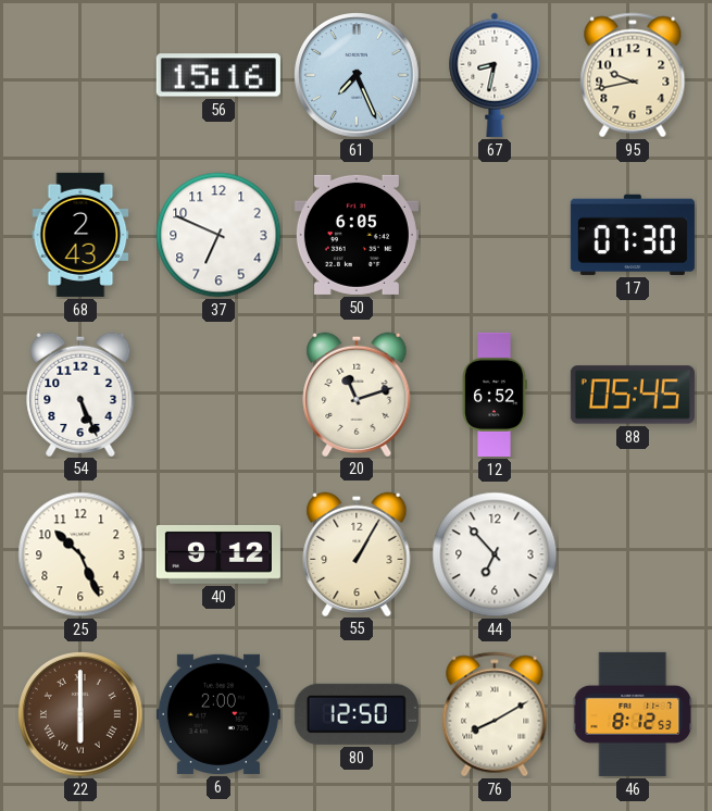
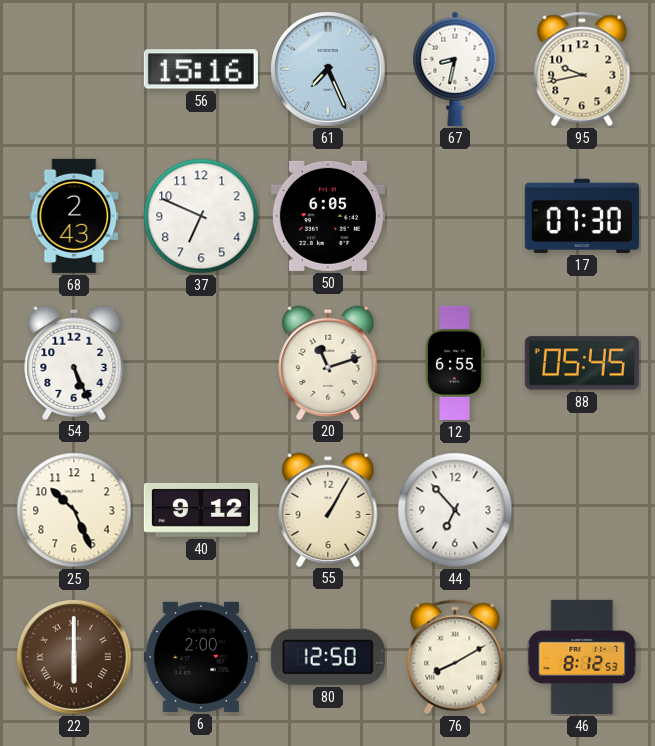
12: 6:52 -> 6:55
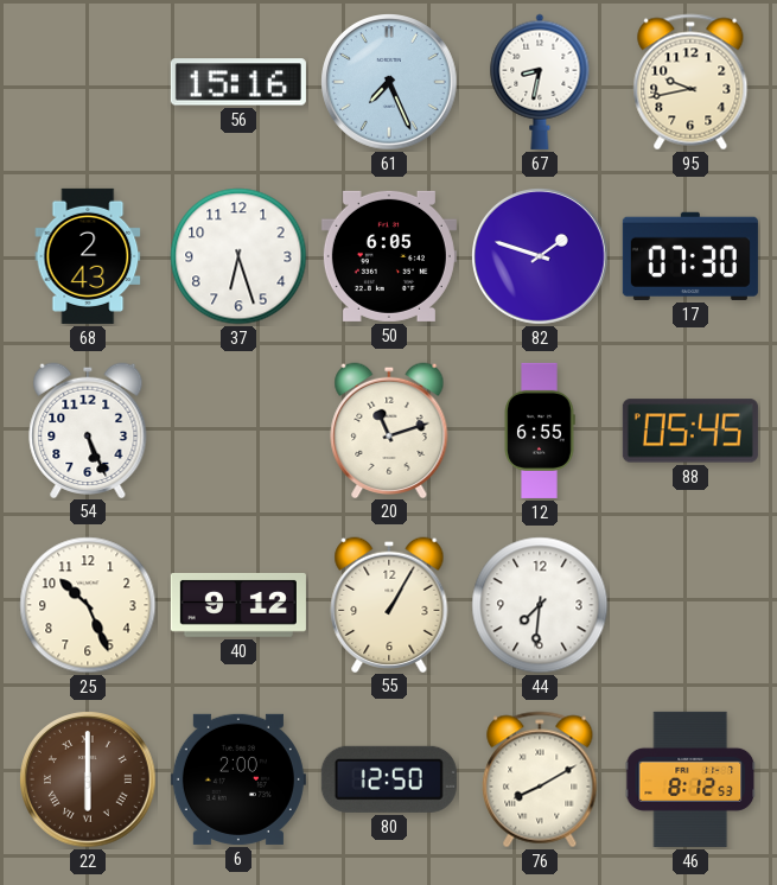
37: 6:49 -> 6:27
82: none -> 1:48
44: 6:53 -> 7:31
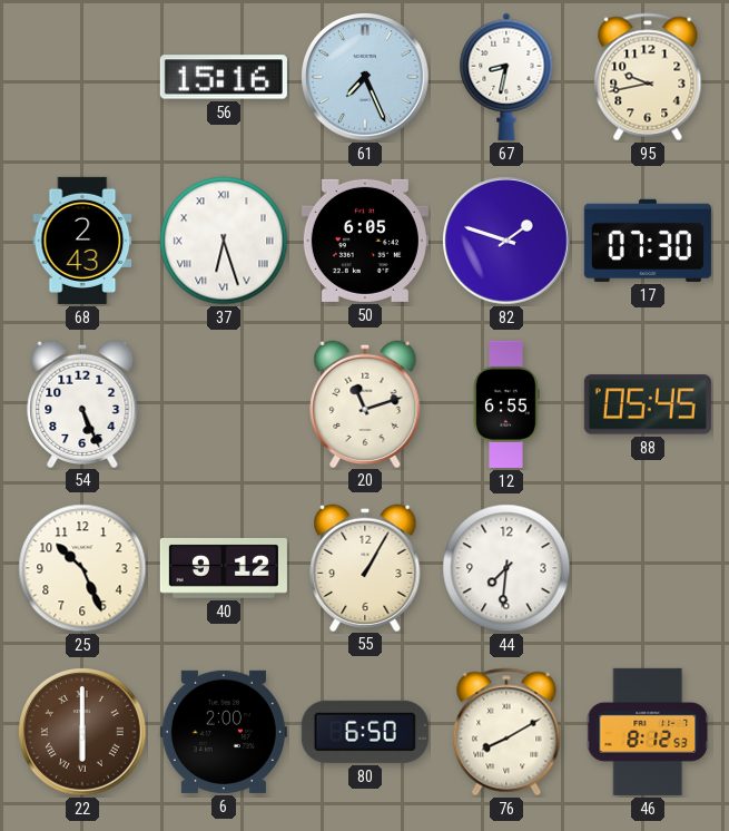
37 numerals: Arabic -> Roman
80: 12:50 -> 6:50
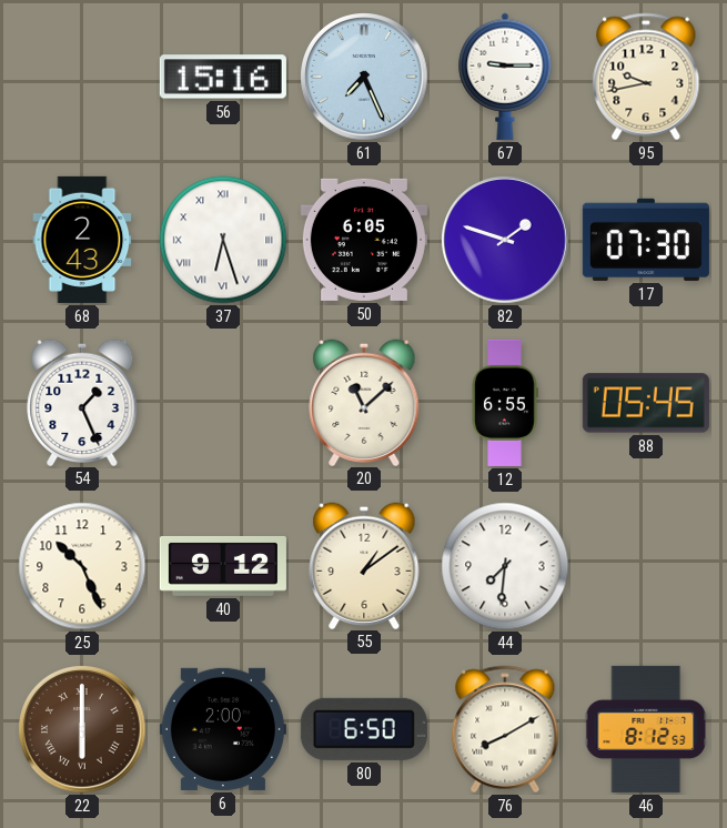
67: 8:32 -> 9:15
54: 5:26 -> 1:26
20: 11:12 -> 11:08
55: 1:05 -> 1:09
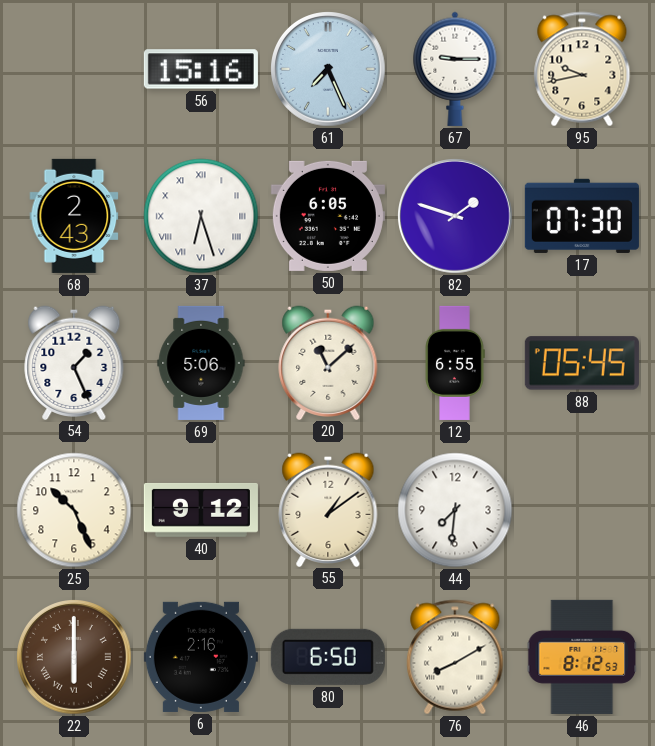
69: none -> 5:06
6: 2:00 -> 2:16
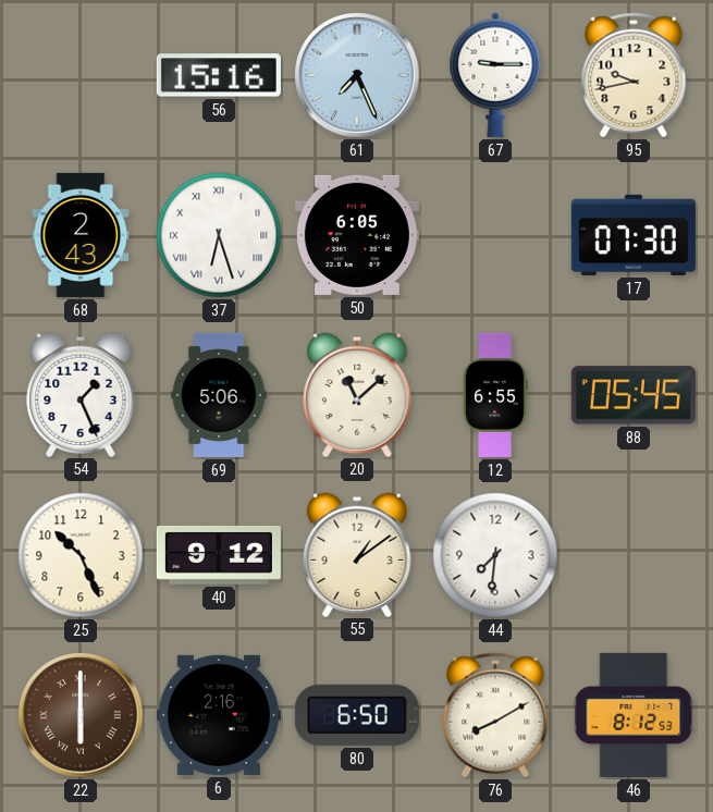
82: 1:48 -> none
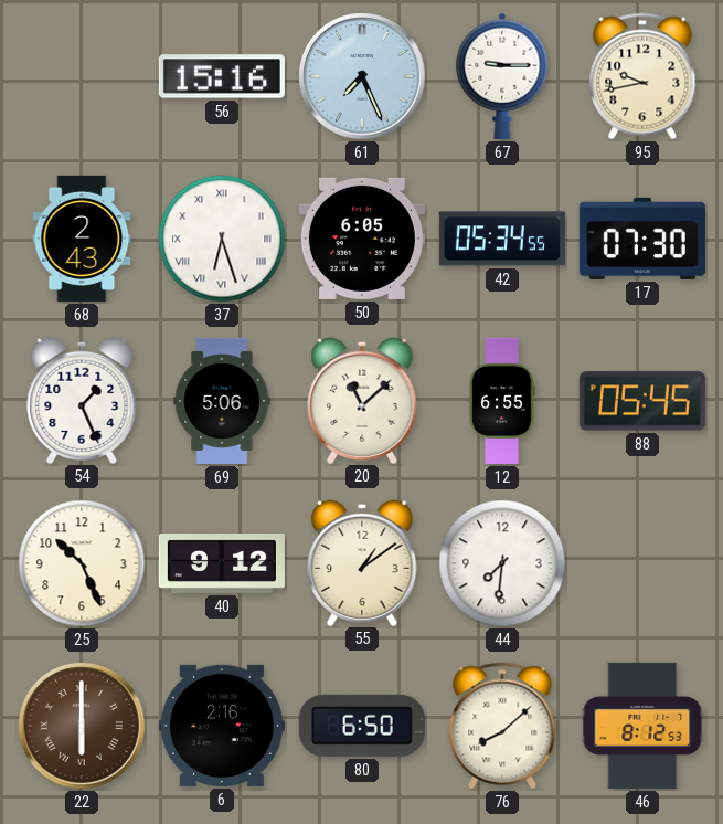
42: none -> 05:34
76: 8:10 -> 8:08
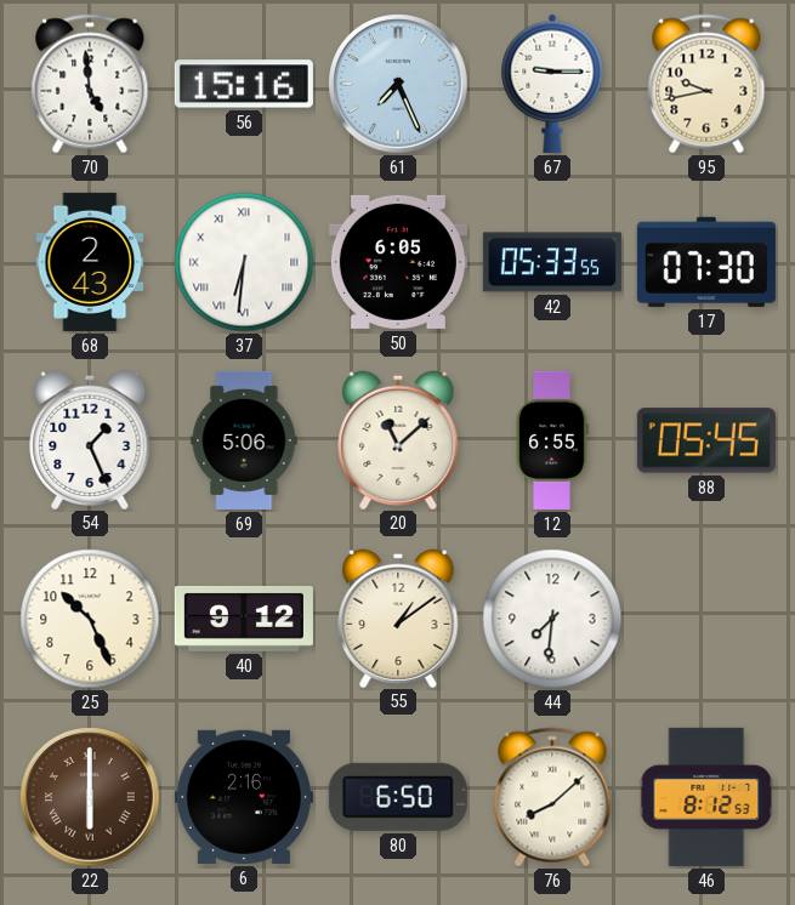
70: none -> 4:59
37: 6:27 -> 6:31
42: 05:34 -> 05:33
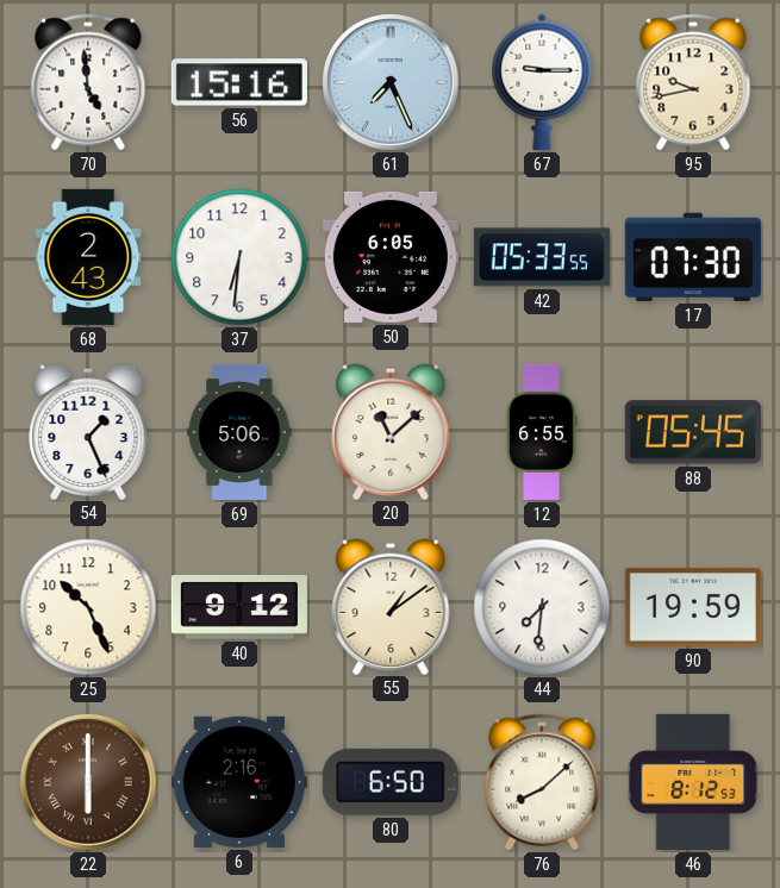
37 numerals: Roman -> Arabic
90: none -> 19:59
